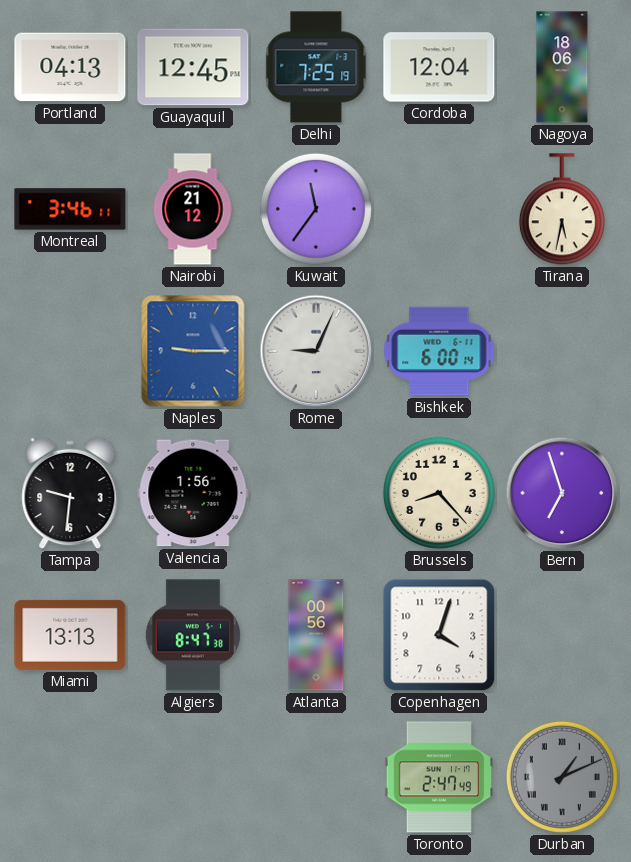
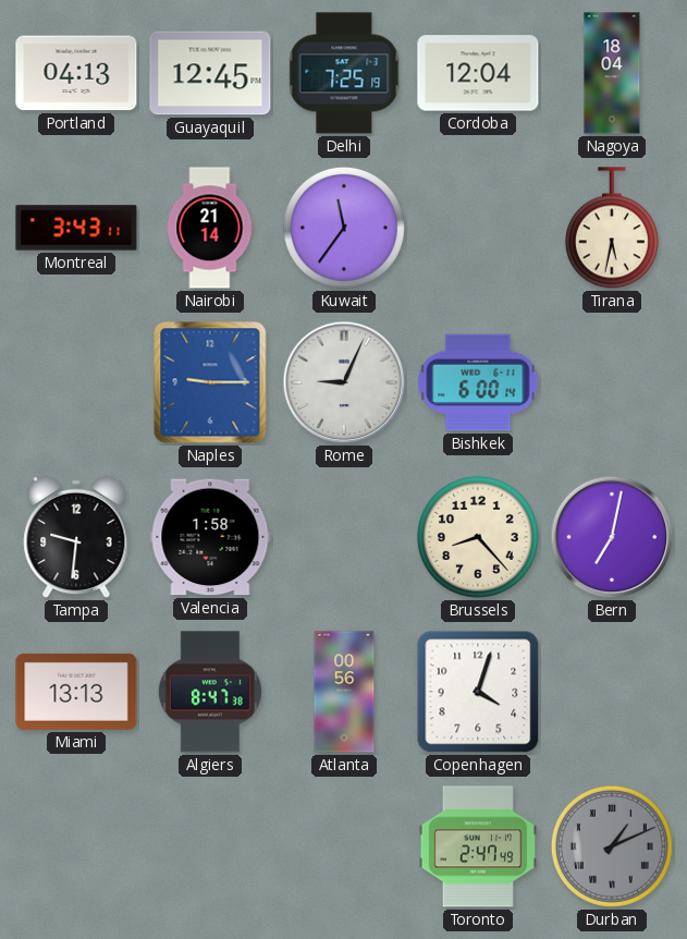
Nagoya: 18:06 -> 18:04
Montreal: 3:46 -> 3:43
Nairobi: 21:12 -> 21:14
Valencia: 1:56 -> 1:58
Bern: 6:57 -> 7:02
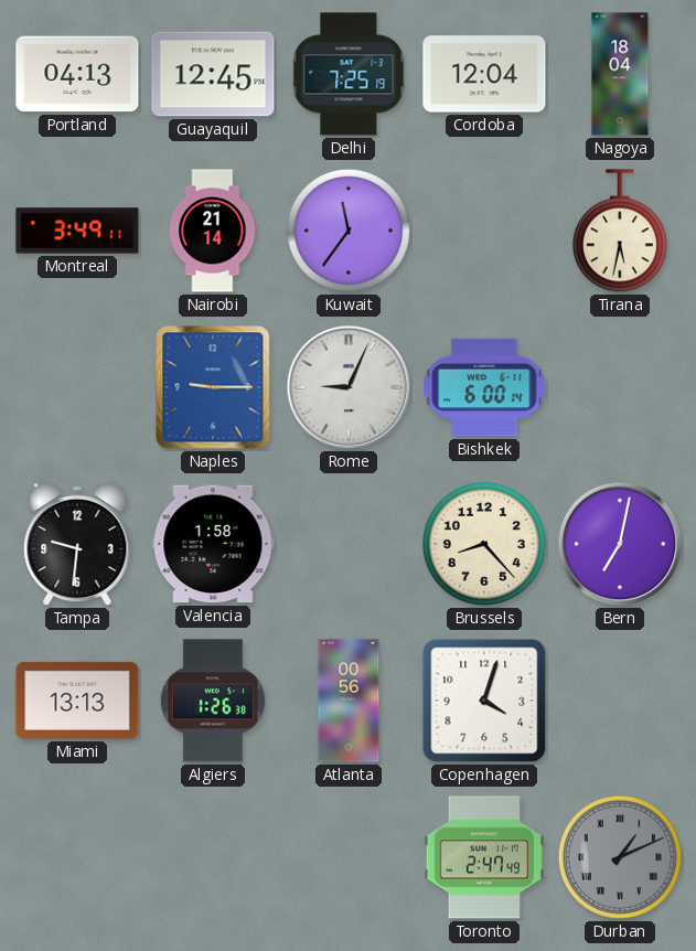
Montreal: 3:43 -> 3:49
Algiers: 8:47 -> 1:26
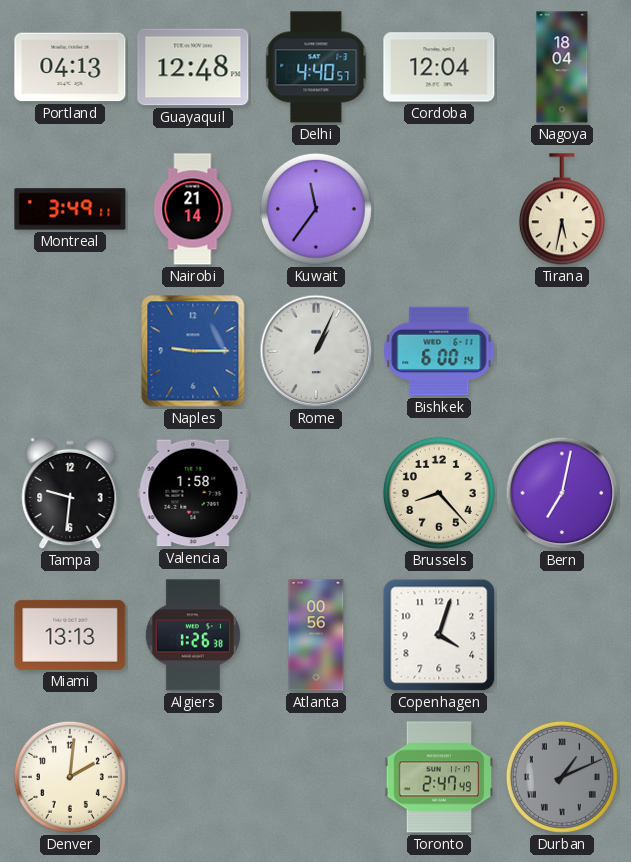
Guayaquil: 12:45 -> 12:48
Delhi: 7:25 -> 4:40
Rome: 9:04 -> 1:04
Denver: none -> 2:01
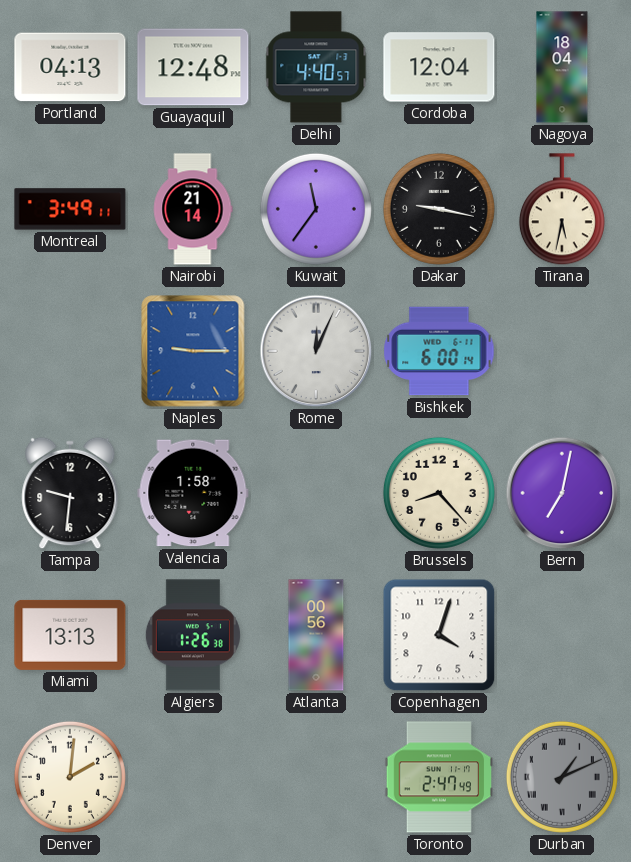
Dakar: none -> 9:17
Rome: 1:04 -> 12:04
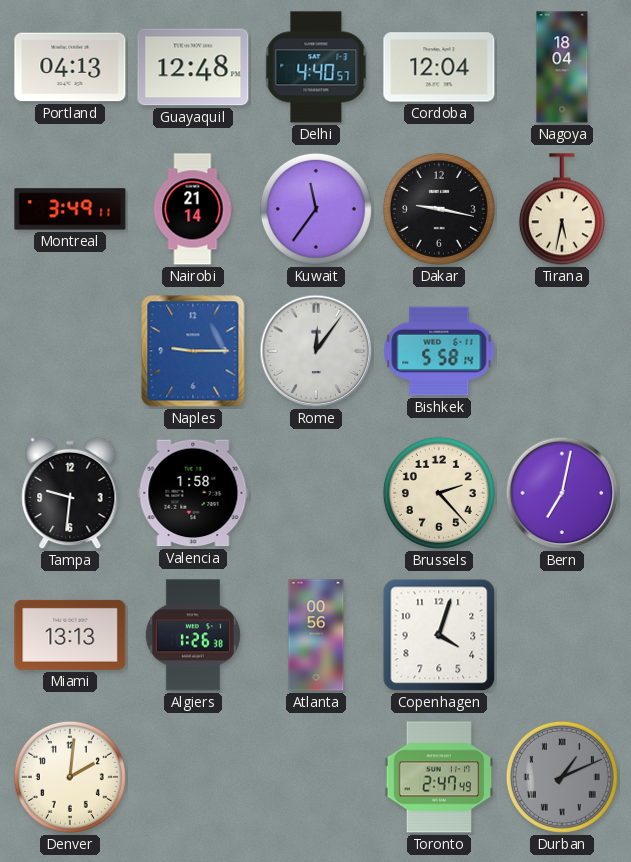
Rome: 12:04 -> 12:06
Bishkek: 6:00 -> 5:58
Brussels: 8:23 -> 2:23
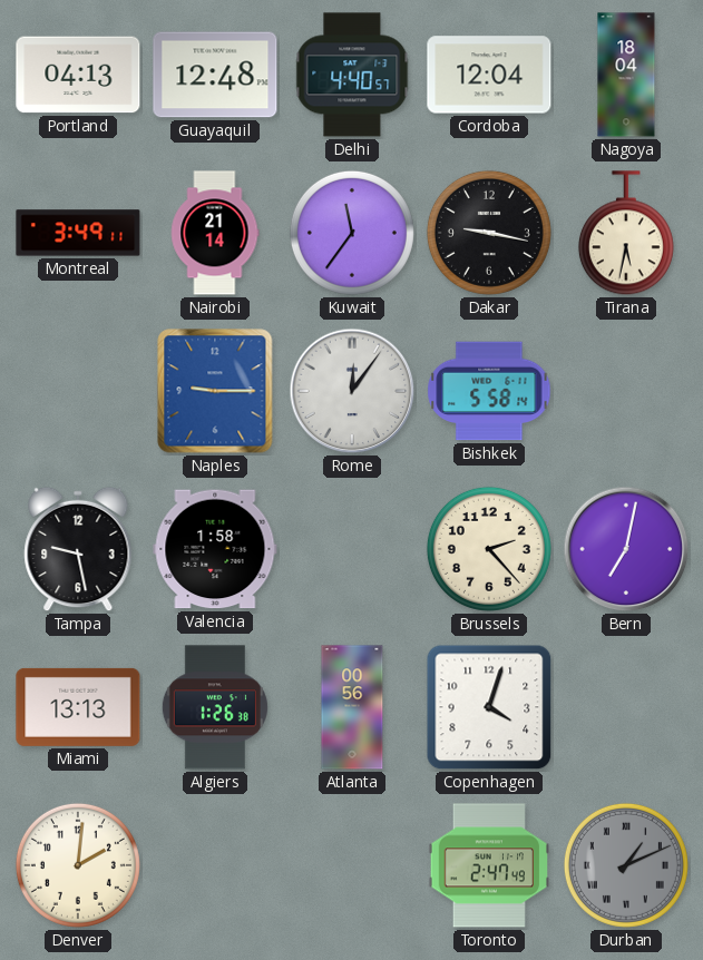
Tampa: 9:31 -> 9:28
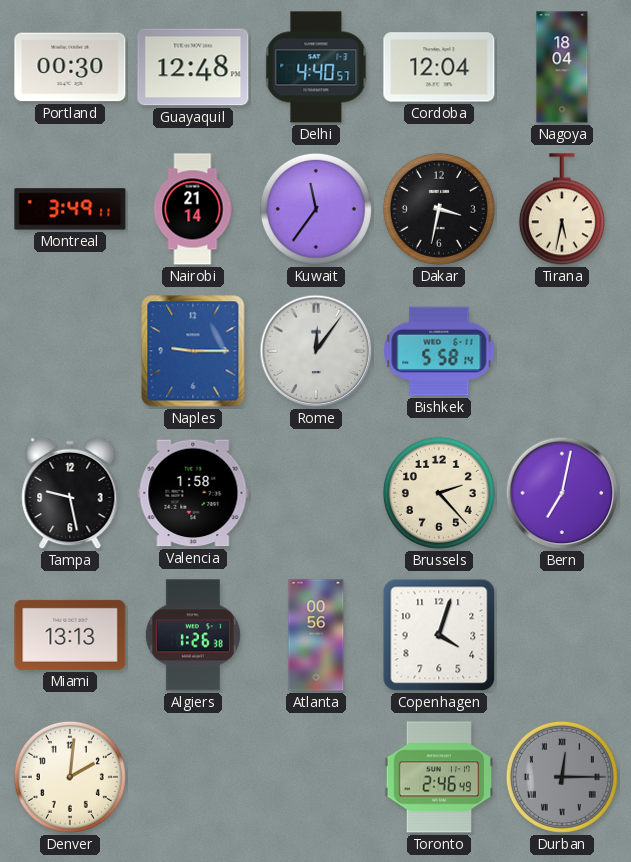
Portland: 04:13 -> 00:30
Dakar: 9:17 -> 3:32
Toronto: 2:47 -> 2:46
Durban: 1:11 -> 12:15
